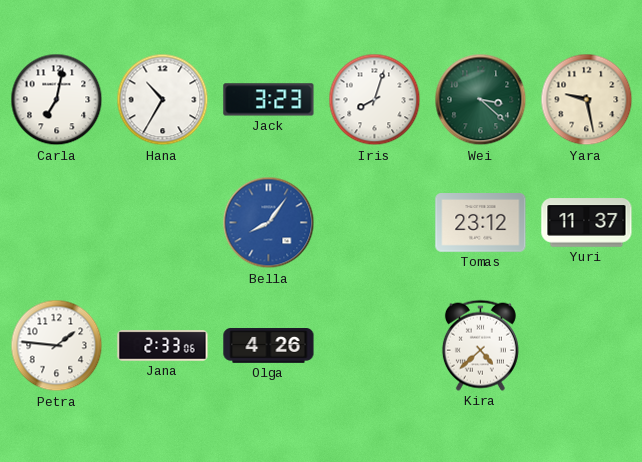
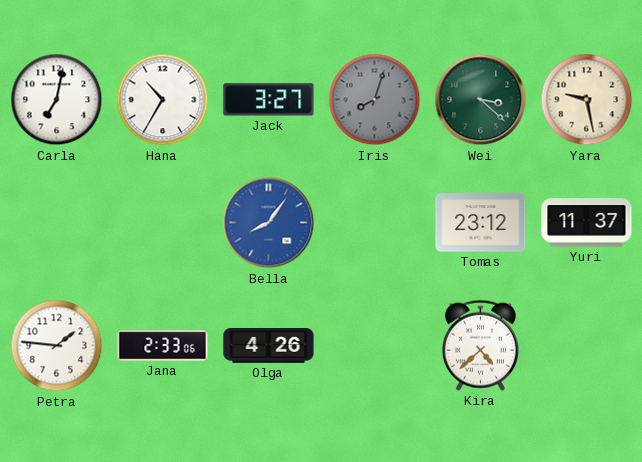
Jack: 3:23 -> 3:27
Iris dial: white -> grey
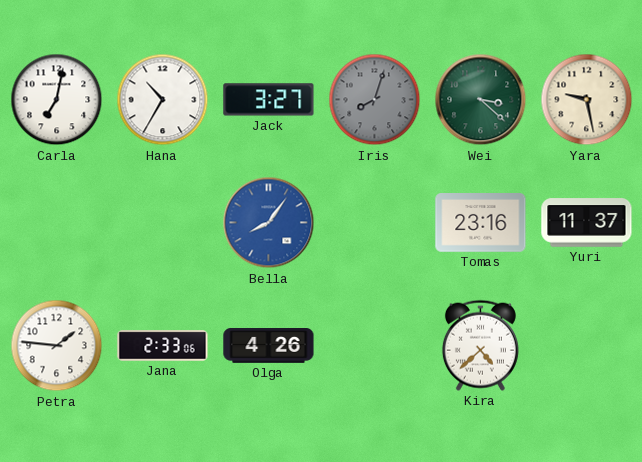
Tomas: 23:12 -> 23:16
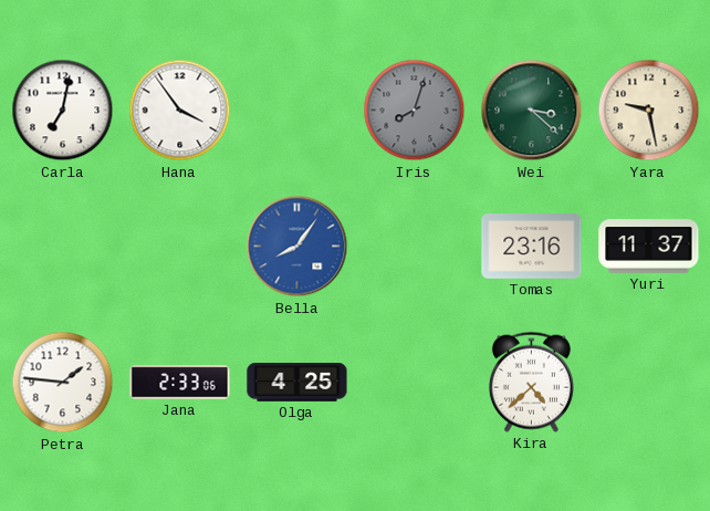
Hana: 10:35 -> 3:54
Jack: 3:27 -> none
Olga: 4:26 -> 4:25
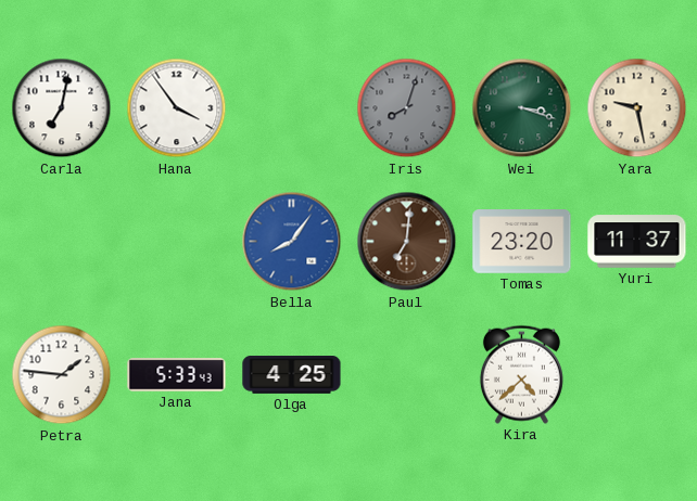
Wei: 3:22 -> 3:18
Paul: none -> 7:01
Tomas: 23:16 -> 23:20
Jana: 2:33 -> 5:33
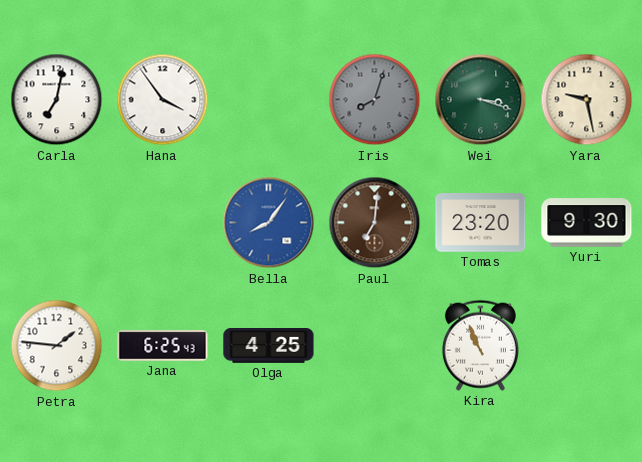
Yuri: 11:37 -> 9:30
Jana: 5:33 -> 6:25
Kira: 4:38 -> 10:56
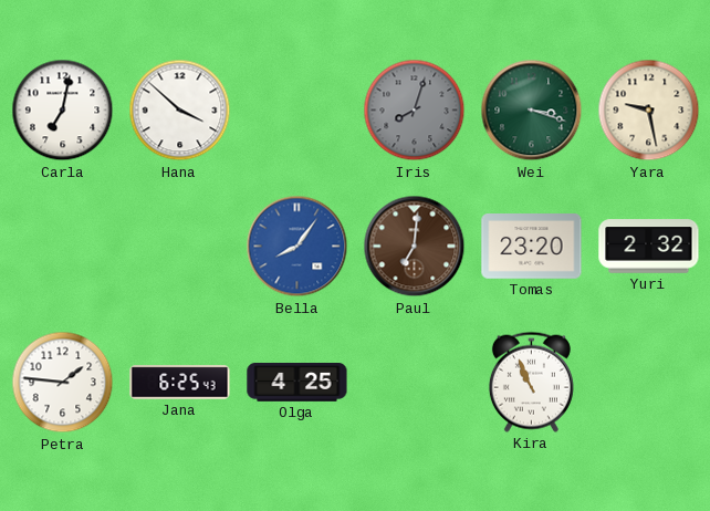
Hana: 3:54 -> 3:52
Yuri: 9:30 -> 2:32
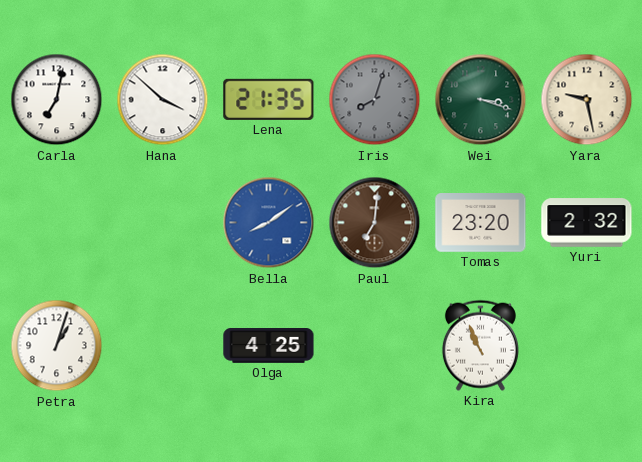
Lena: none -> 21:35
Bella: 8:06 -> 8:09
Petra: 1:46 -> 1:03
Jana: 6:25 -> none
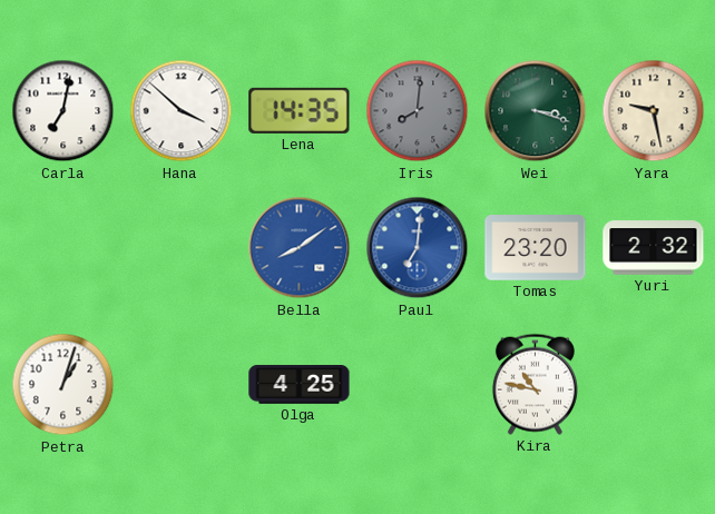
Lena: 21:35 -> 14:35
Iris: 8:03 -> 8:01
Paul dial: brown -> blue
Kira: 10:56 -> 10:47
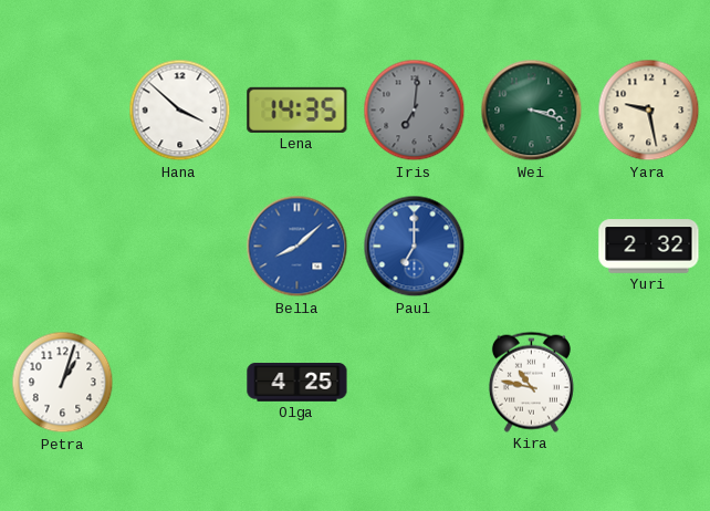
Carla: 7:02 -> none
Iris: 8:01 -> 7:01
Bella: 8:09 -> 8:08
Paul: 7:01 -> 7:00
Tomas: 23:20 -> none
